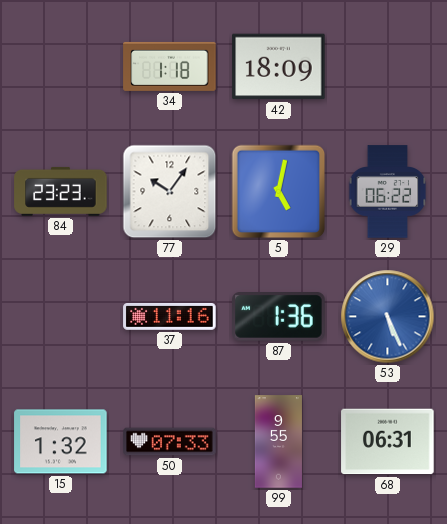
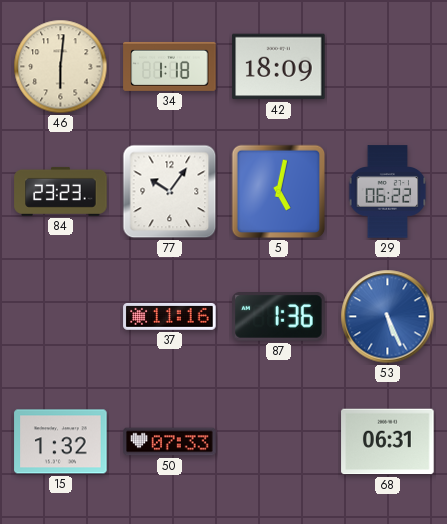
46: none -> 6:01
99: 9:55 -> none
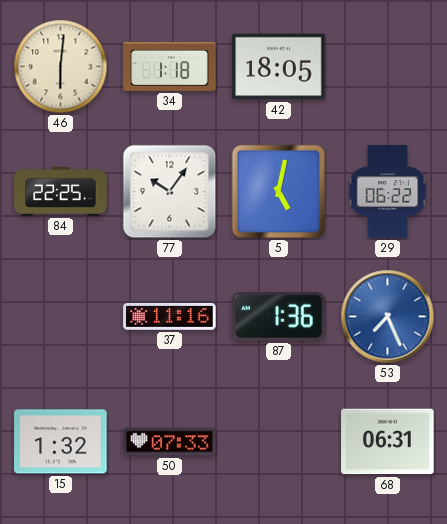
42: 18:09 -> 18:05
84: 23:23 -> 22:25
53: 5:26 -> 7:26
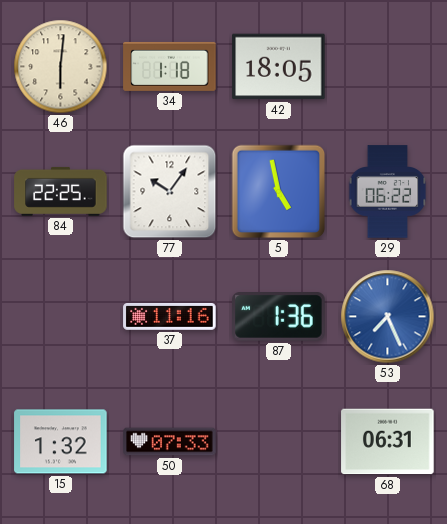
5: 5:02 -> 4:58
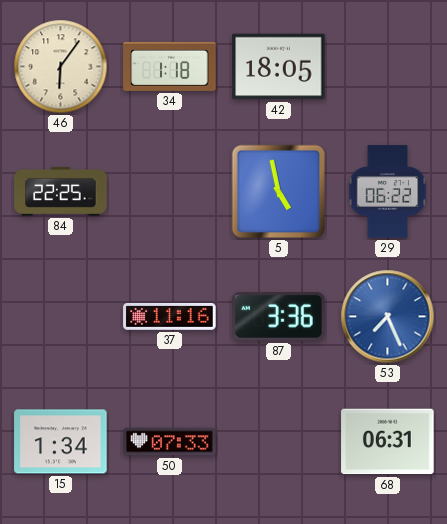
46: 6:01 -> 6:06
77: 10:06 -> none
87: 1:36 -> 3:36
15: 1:32 -> 1:34
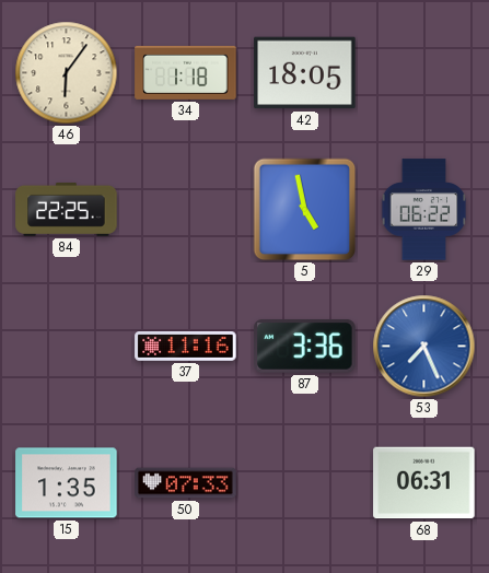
15: 1:34 -> 1:35
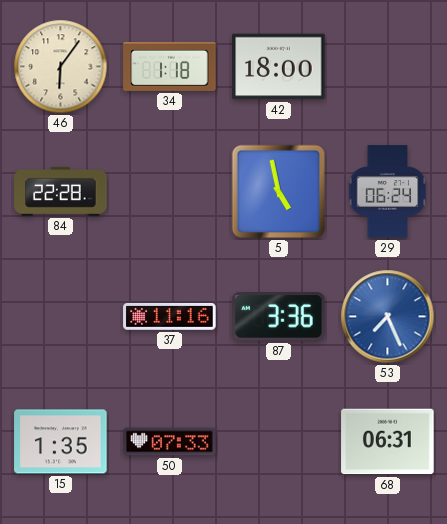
42: 18:05 -> 18:00
84: 22:25 -> 22:28
29: 06:22 -> 06:24
